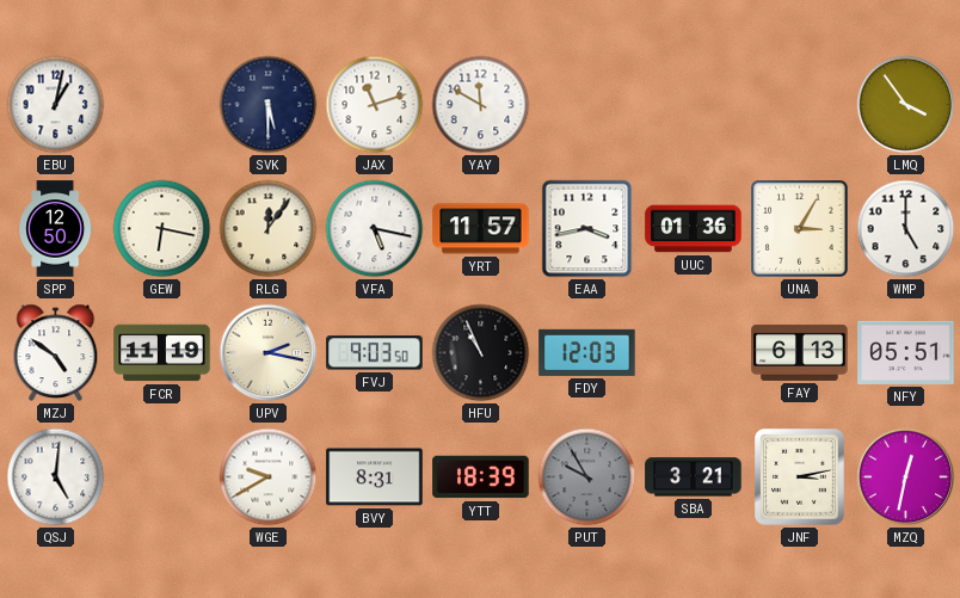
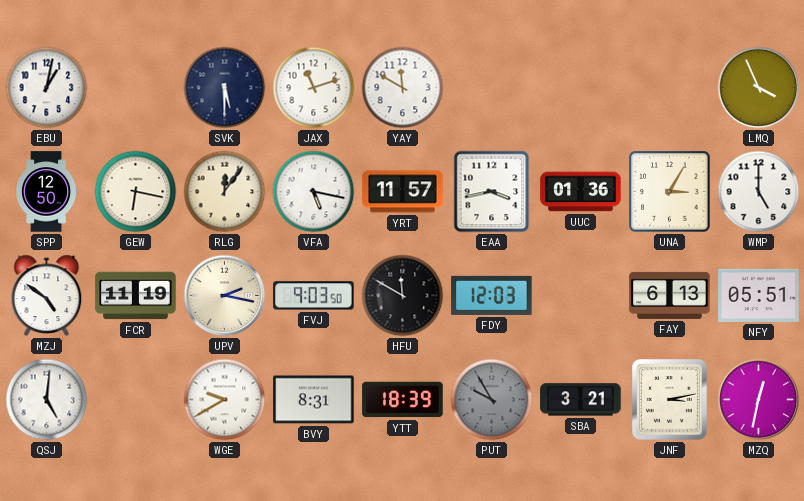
LMQ: 3:54 -> 3:56
HFU: 10:56 -> 11:50
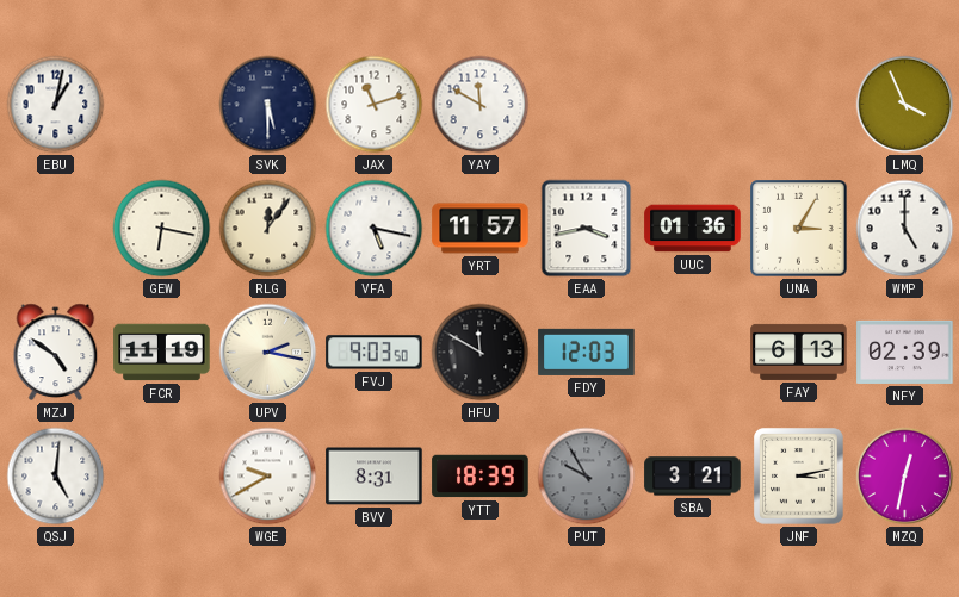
SPP: 12:50 -> none
NFY: 05:51 -> 02:39
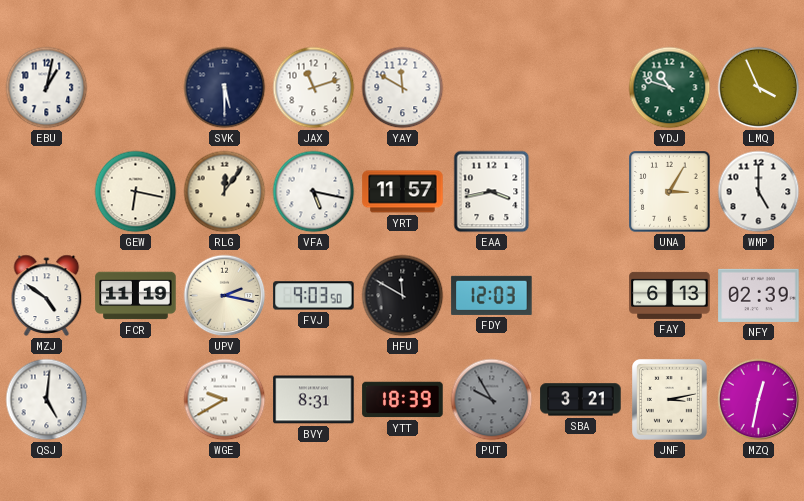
YDJ: none -> 10:48
UUC: 01:36 -> none
